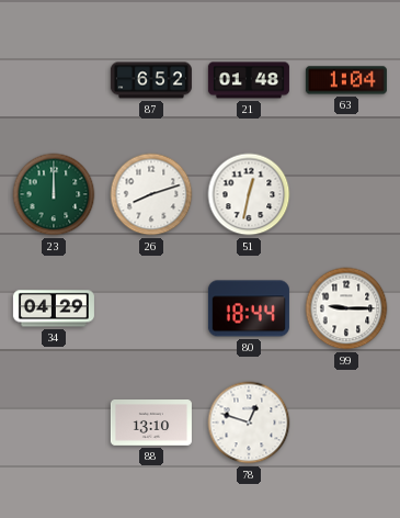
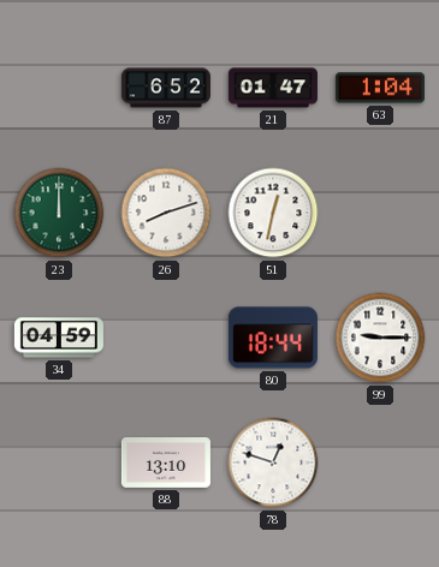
21: 01:48 -> 01:47
34: 04:29 -> 04:59
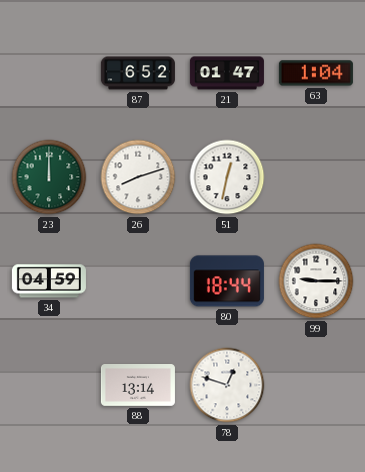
88: 13:10 -> 13:14
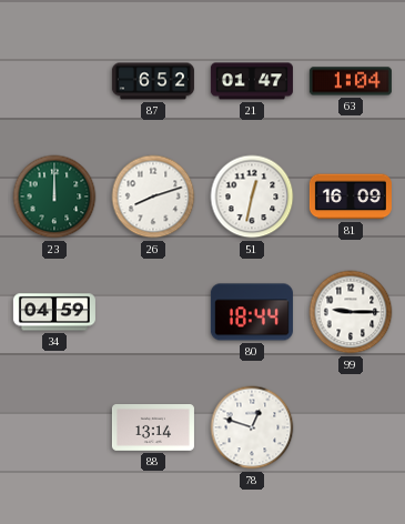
81: none -> 16:09
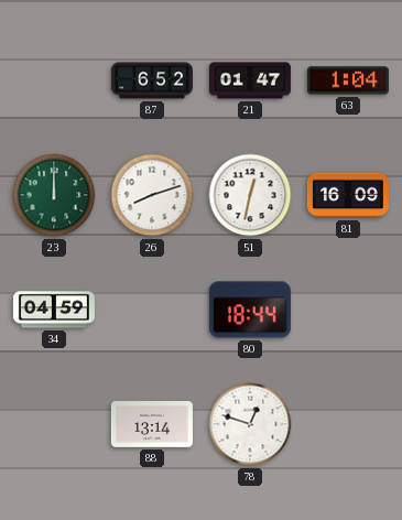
99: 9:15 -> none
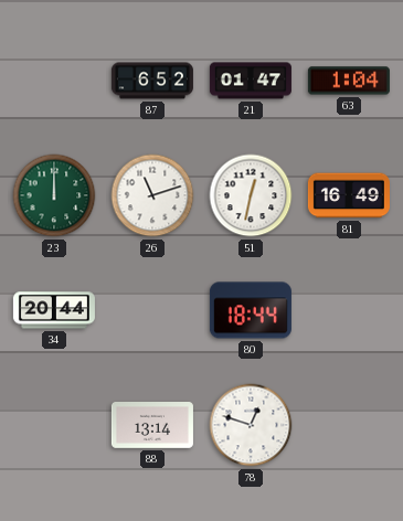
26: 8:12 -> 11:12
81: 16:09 -> 16:49
34: 04:59 -> 20:44
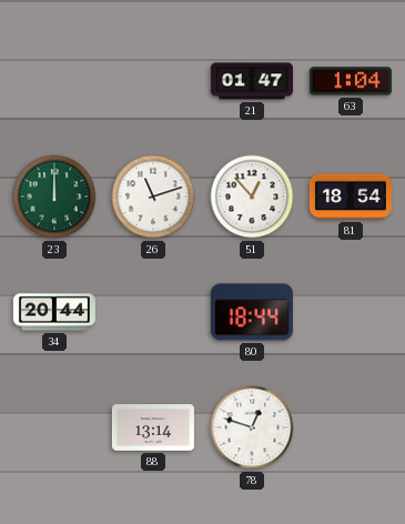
87: 6:52 -> none
51: 12:32 -> 12:53
81: 16:49 -> 18:54
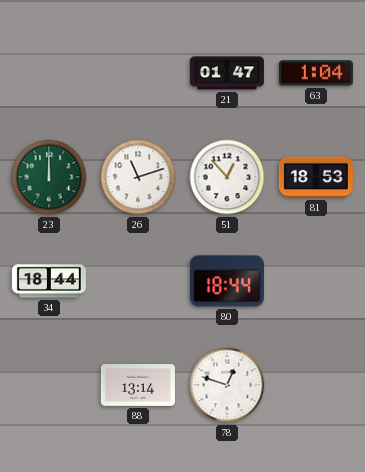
81: 18:54 -> 18:53
34: 20:44 -> 18:44
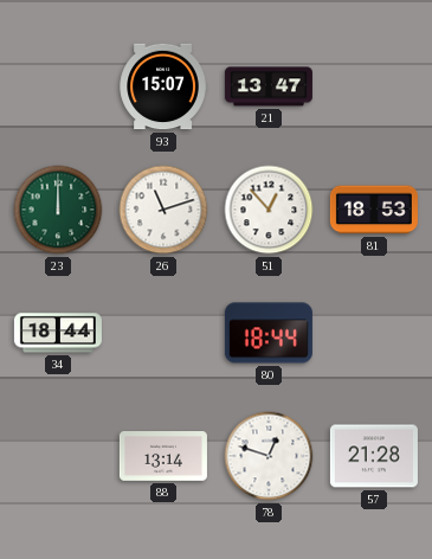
93: none -> 15:07
21: 01:47 -> 13:47
63: 1:04 -> none
57: none -> 21:28
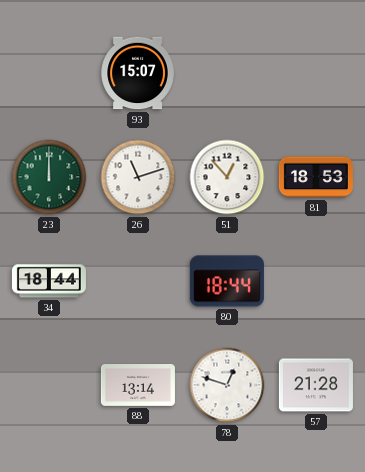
21: 13:47 -> none
